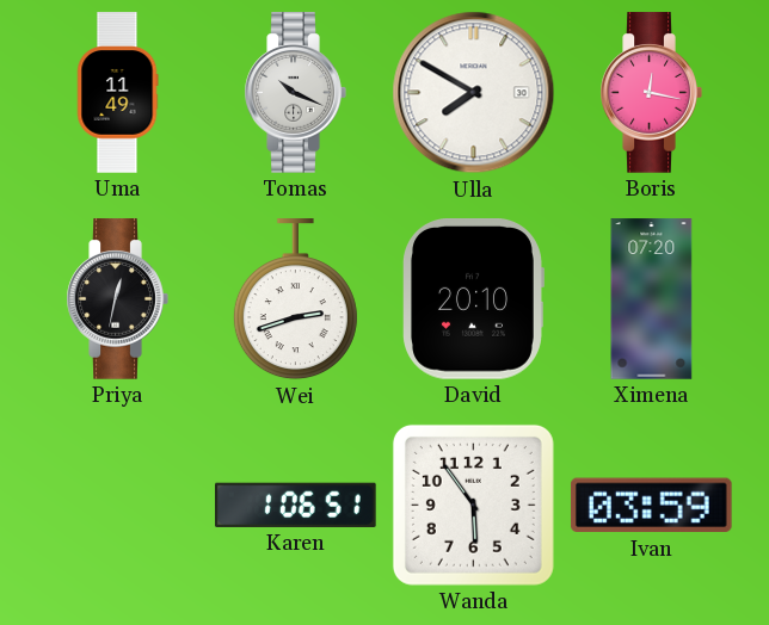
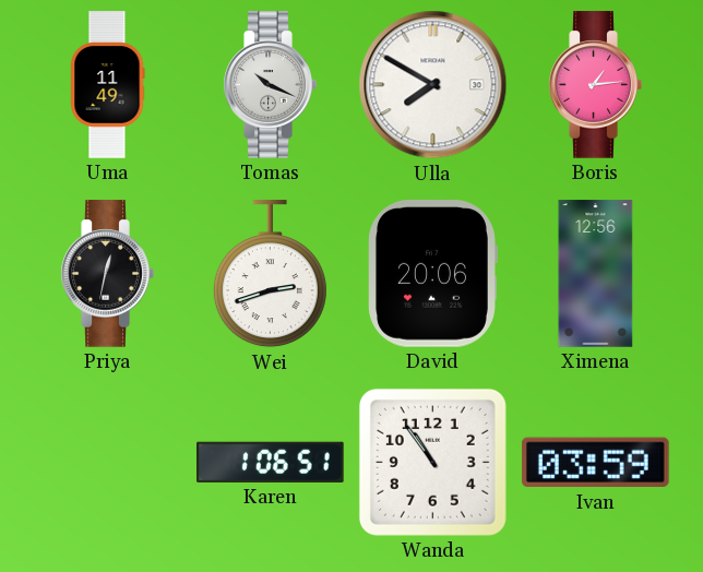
Boris: 12:17 -> 1:14
David: 20:10 -> 20:06
Ximena: 07:20 -> 12:56
Wanda: 5:54 -> 10:54
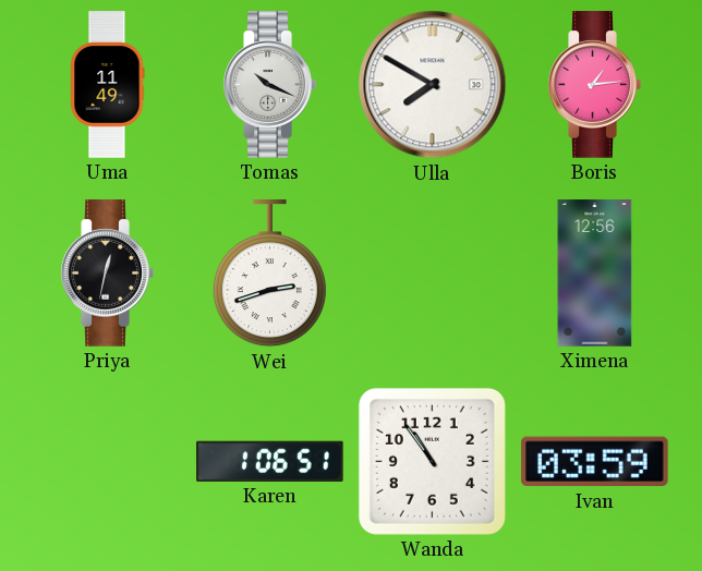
David: 20:06 -> none
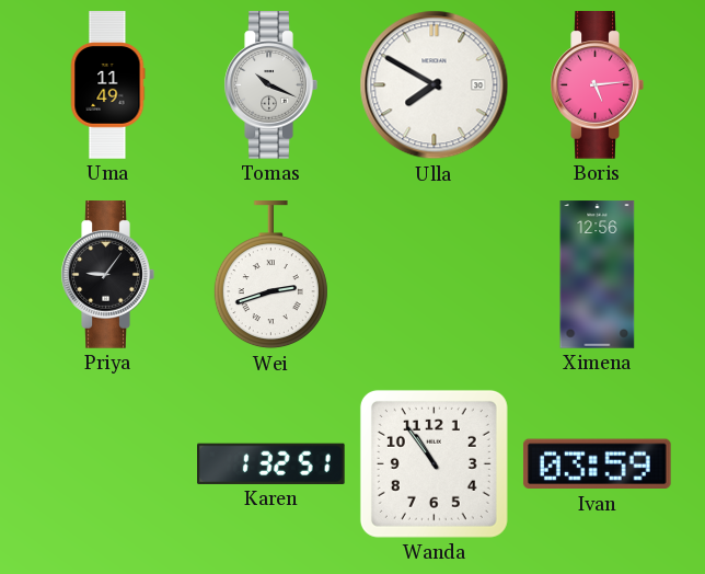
Boris: 1:14 -> 5:14
Priya: 12:32 -> 9:06
Karen: 1:06 -> 1:32
